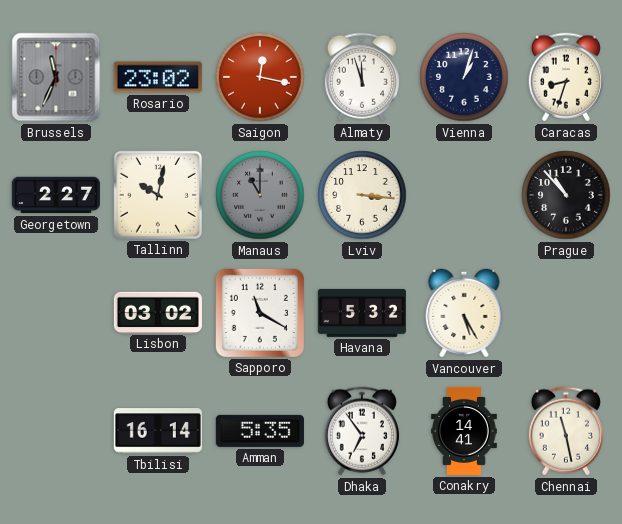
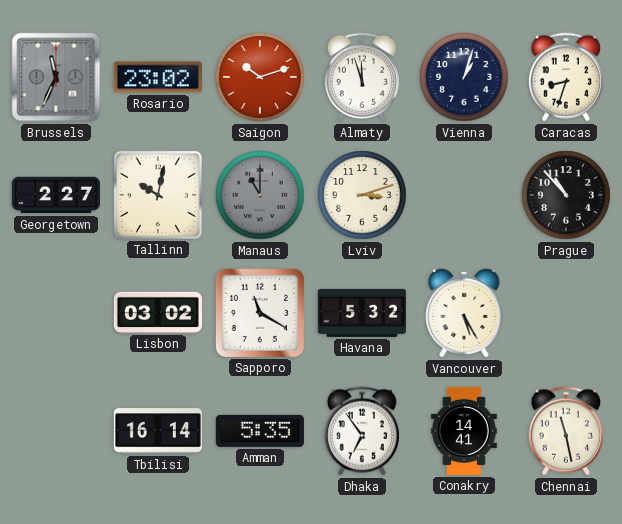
Saigon: 12:17 -> 10:12
Lviv: 3:16 -> 3:12
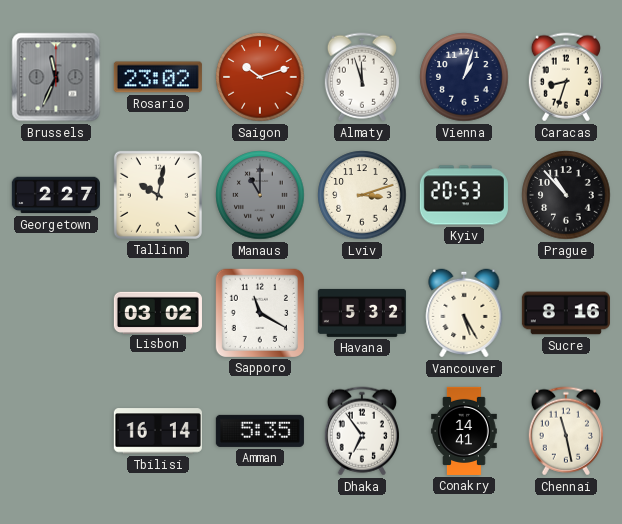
Kyiv: none -> 20:53
Sucre: none -> 8:16
